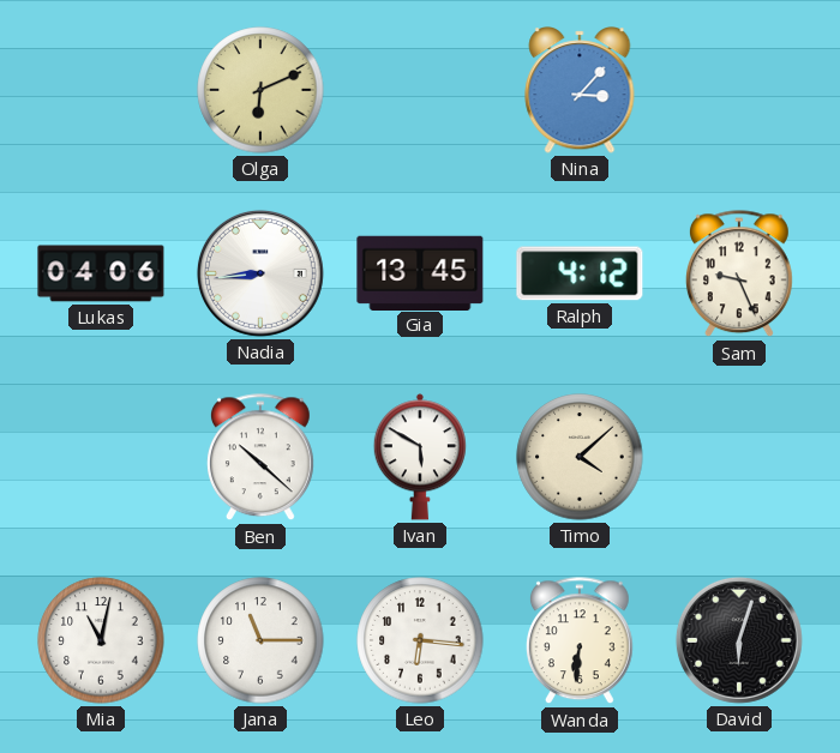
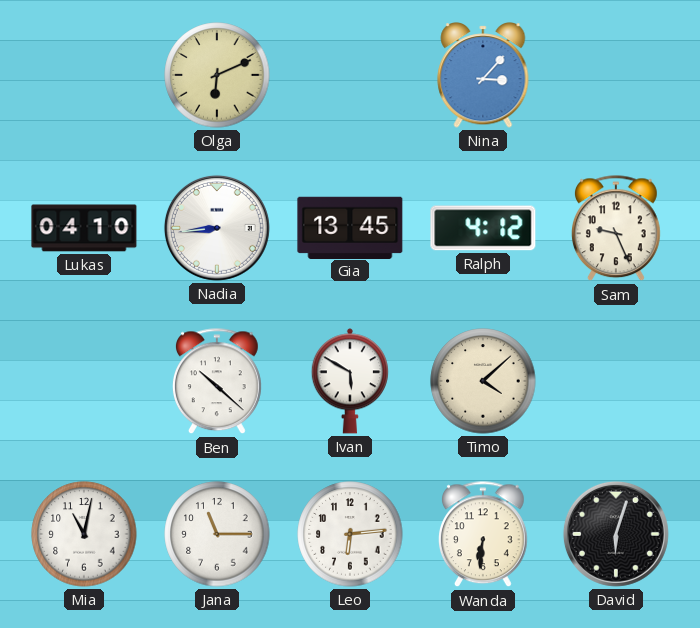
Lukas: 04:06 -> 04:10
Leo: 6:16 -> 6:14
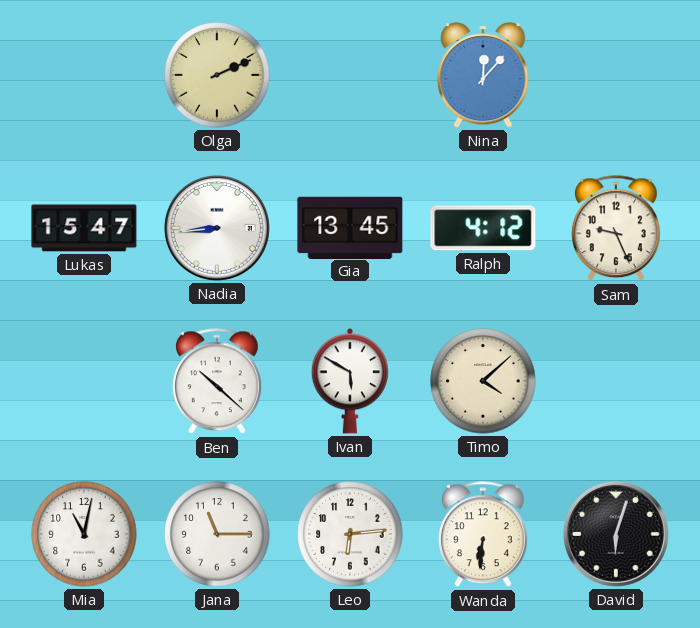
Olga: 6:11 -> 2:11
Nina: 3:07 -> 12:07
Lukas: 04:10 -> 15:47
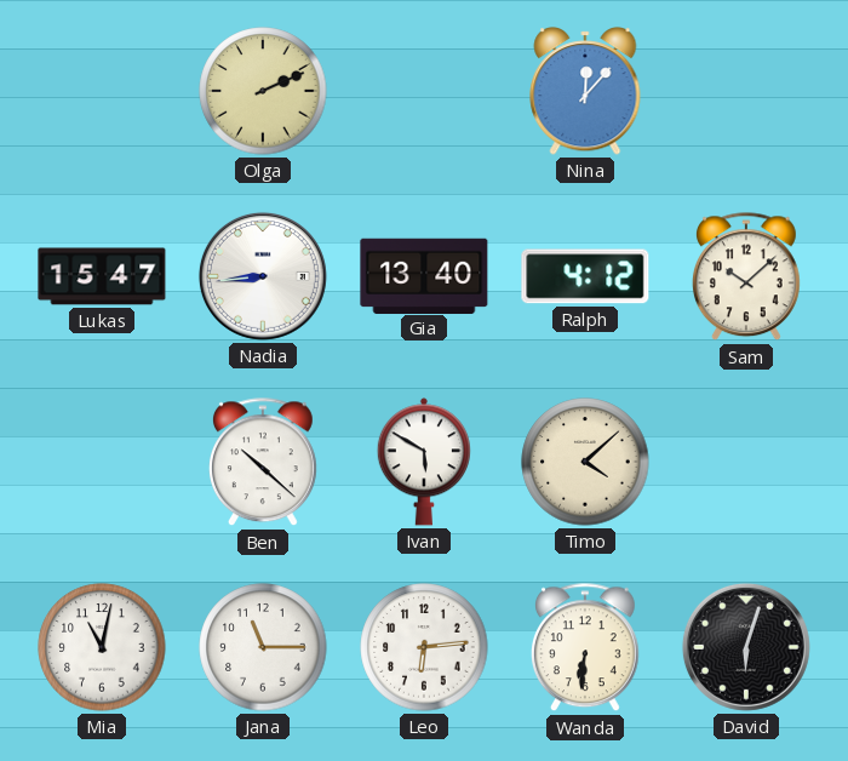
Gia: 13:45 -> 13:40
Sam: 9:26 -> 10:08
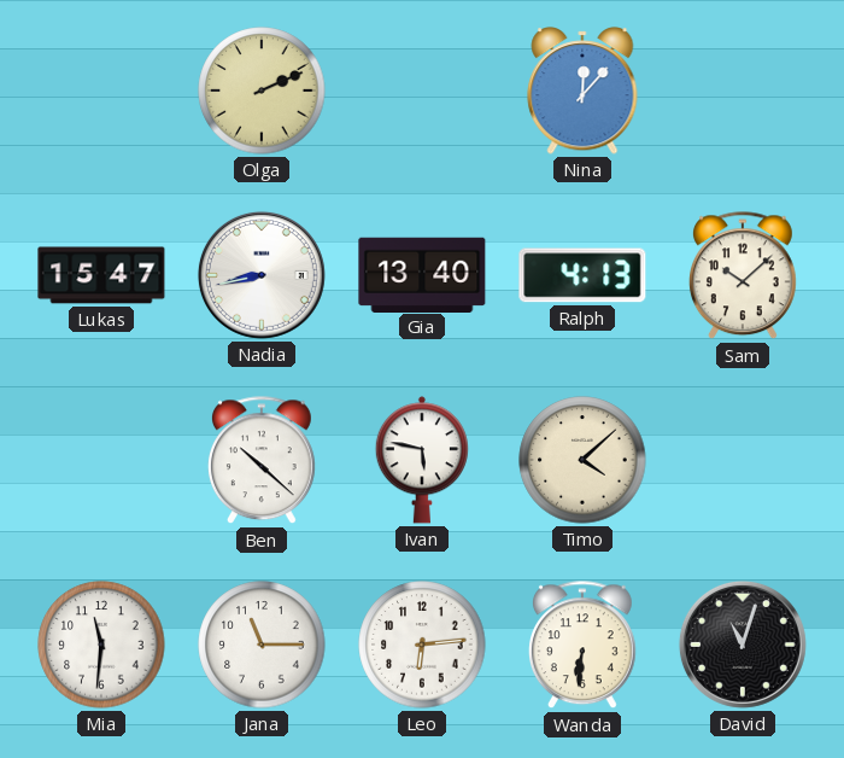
Nadia: 8:44 -> 8:43
Ralph: 4:12 -> 4:13
Ivan: 5:50 -> 5:47
Mia: 11:02 -> 11:31
David: 6:03 -> 11:03
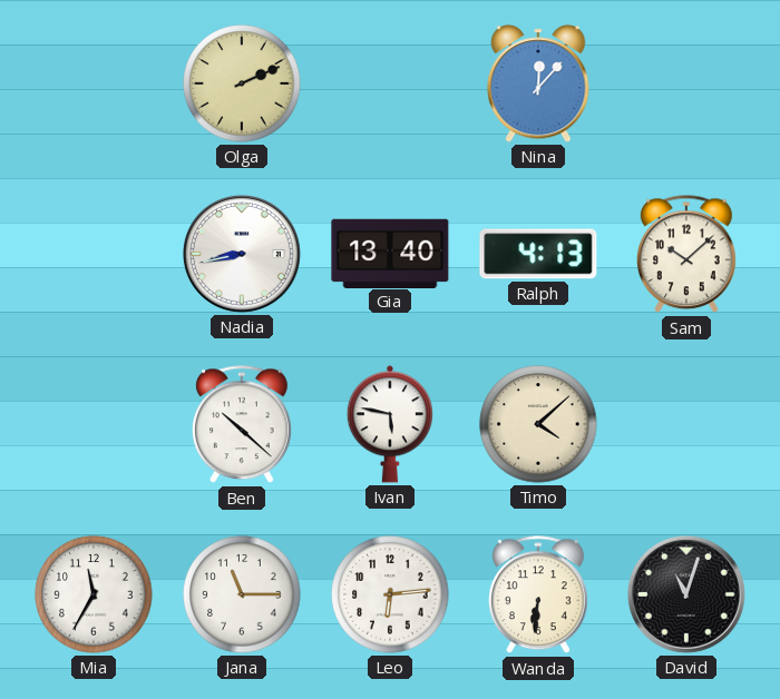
Lukas: 15:47 -> none
Mia: 11:31 -> 11:35
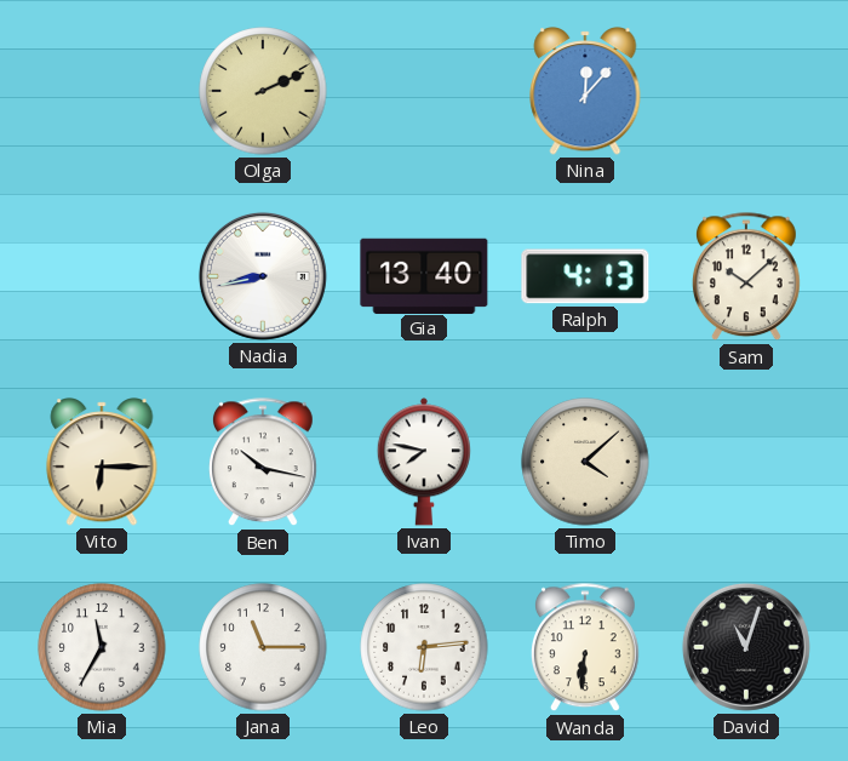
Vito: none -> 6:15
Ben: 10:22 -> 10:17
Ivan: 5:47 -> 7:47
